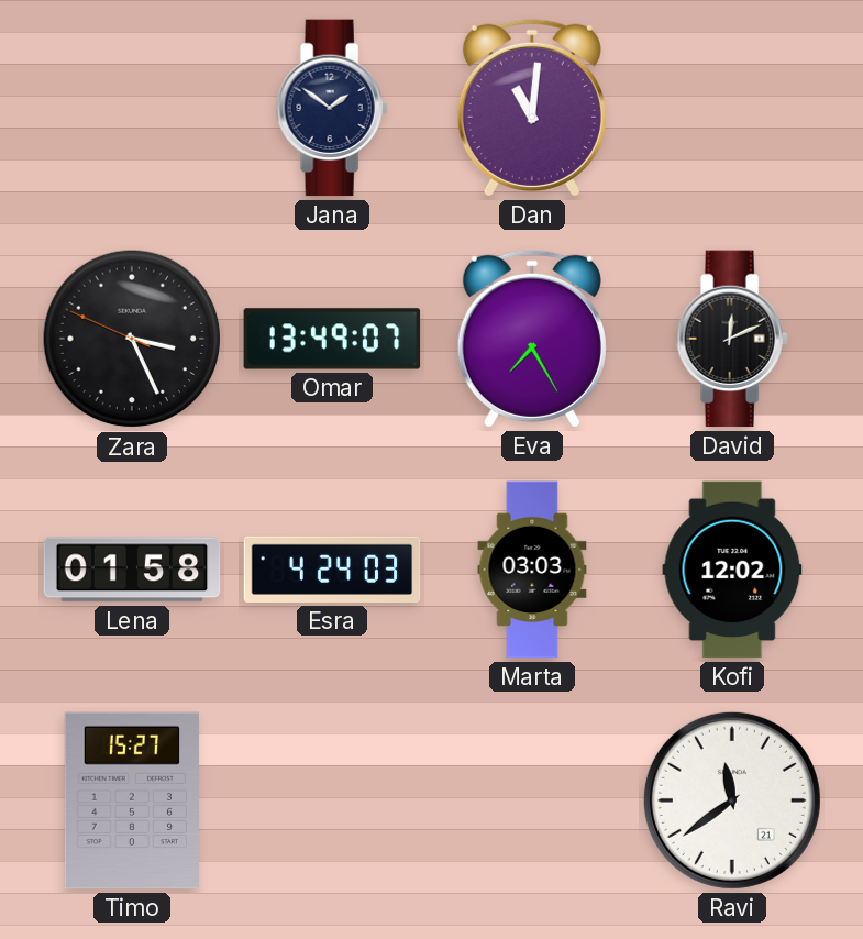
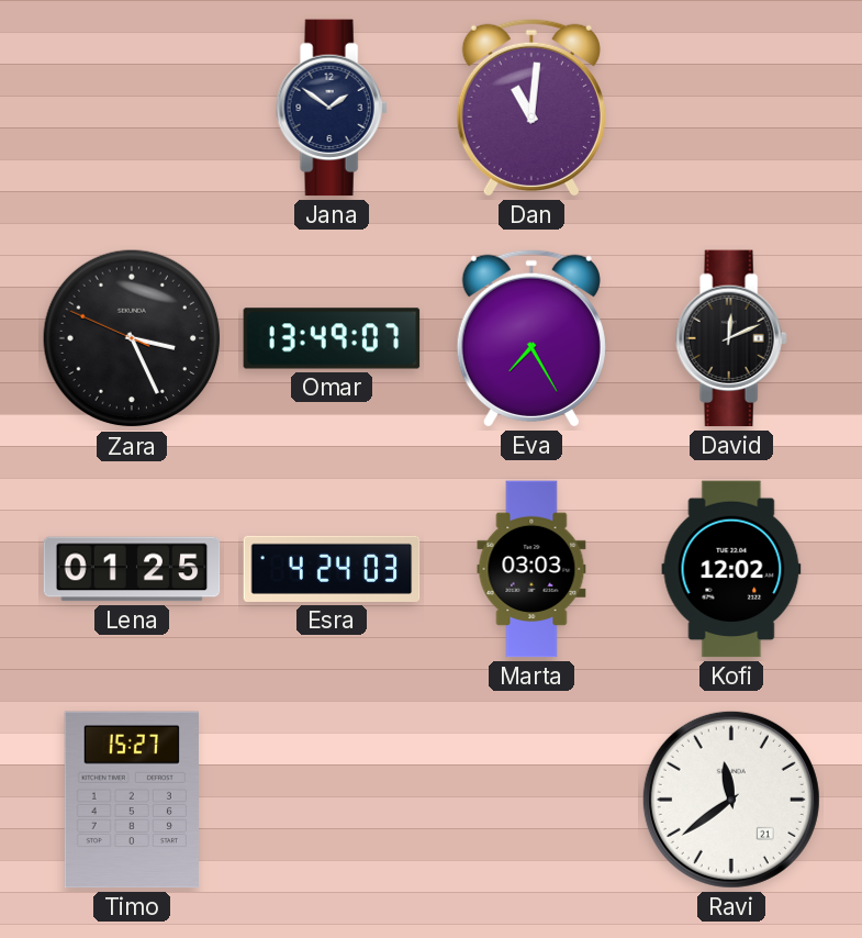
Lena: 01:58 -> 01:25
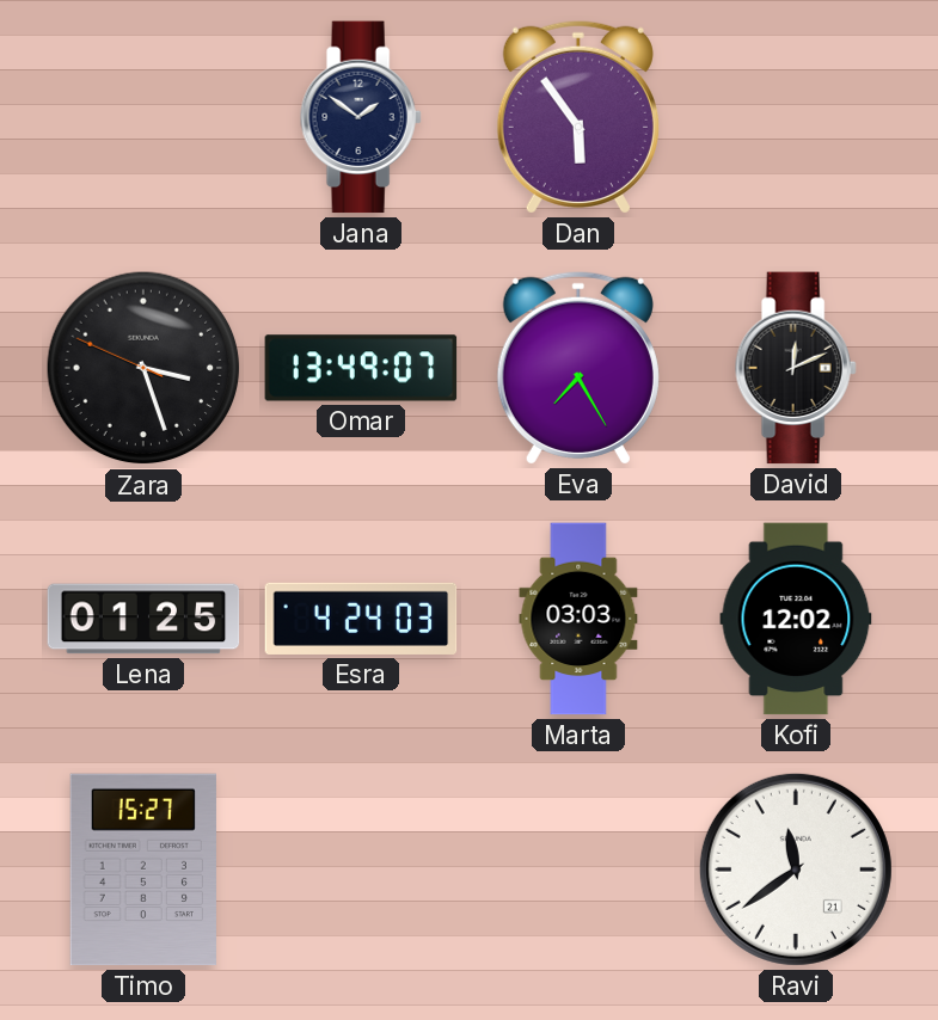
Dan: 11:01 -> 5:54
Zara: 3:25 -> 3:26
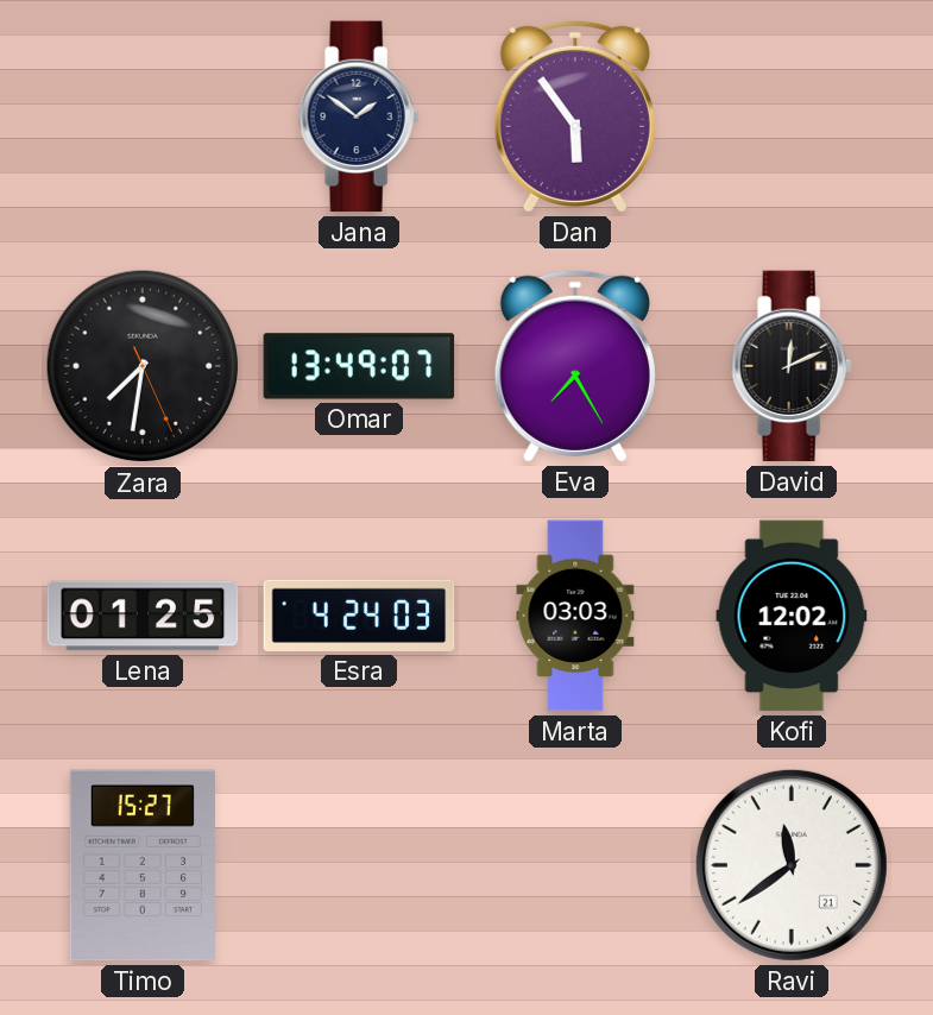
Zara: 3:26 -> 7:31
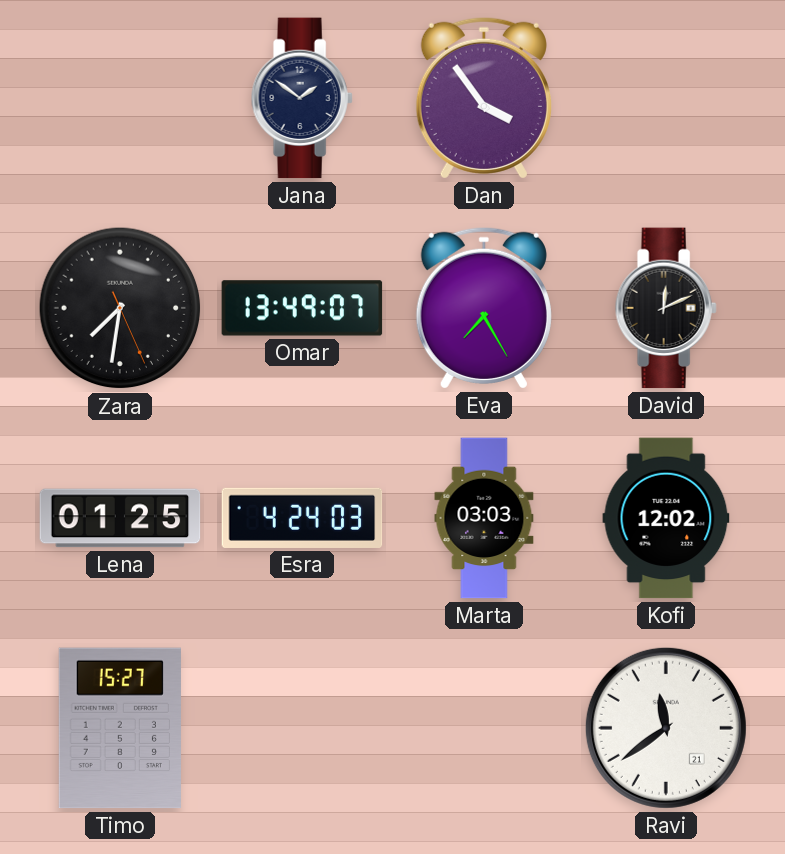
Dan: 5:54 -> 3:54
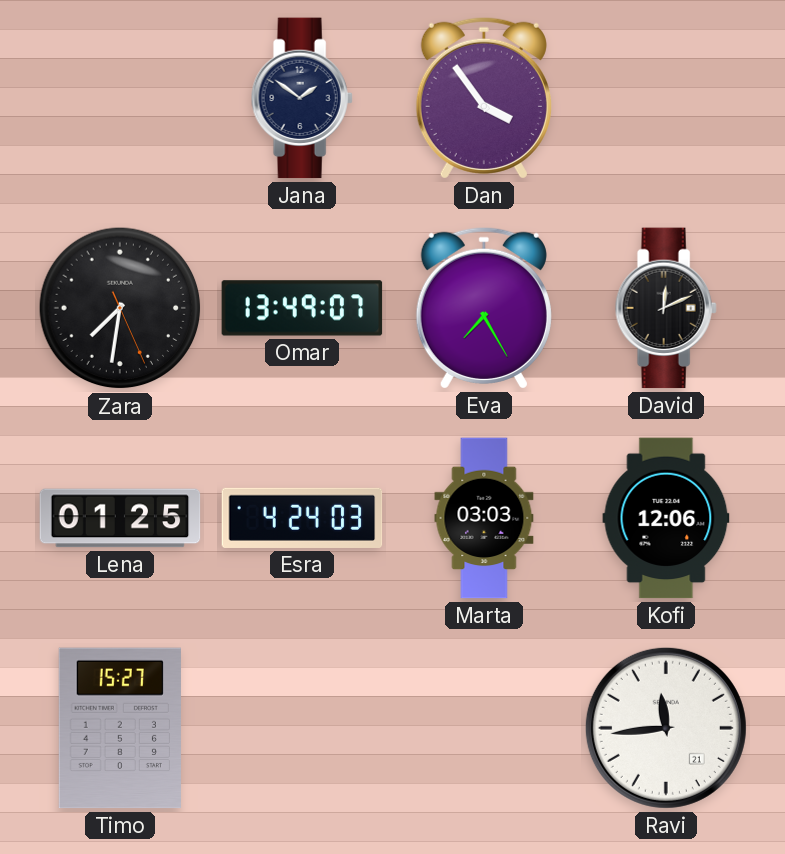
Kofi: 12:02 -> 12:06
Ravi: 11:39 -> 11:44
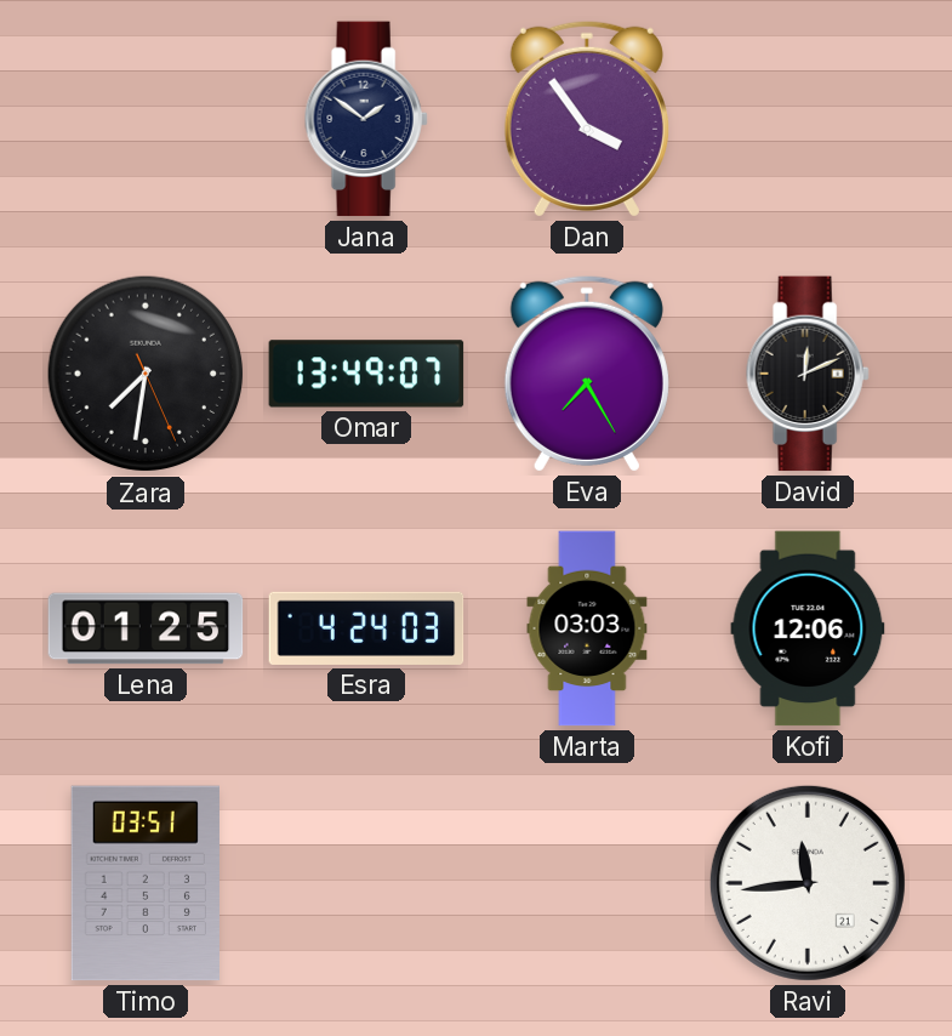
Timo: 15:27 -> 03:51
